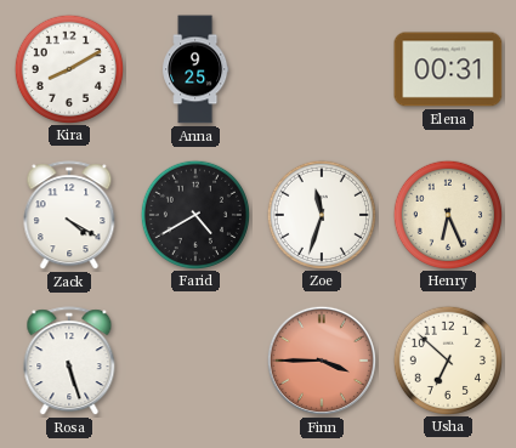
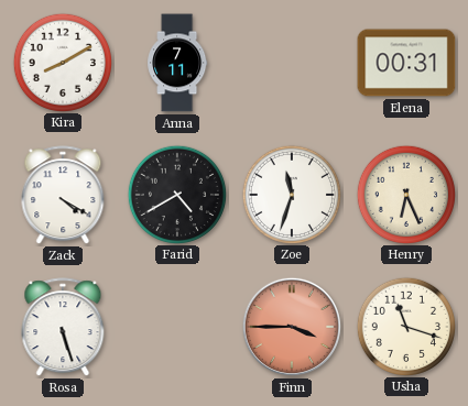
Anna: 9:25 -> 7:11
Usha: 6:52 -> 11:18
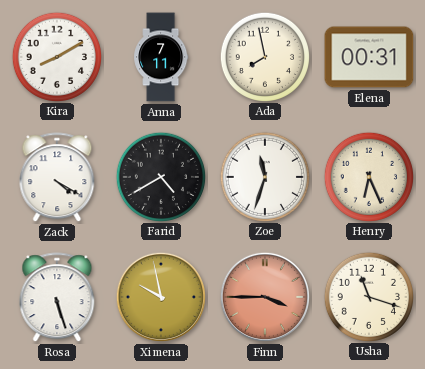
Ada: none -> 7:58
Ximena: none -> 9:58
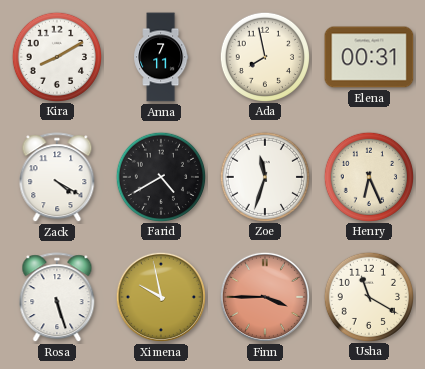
Usha: 11:18 -> 11:20
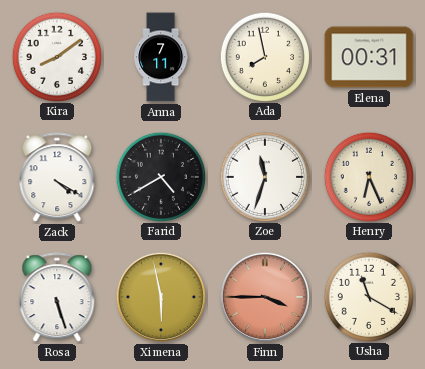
Kira: 8:10 -> 8:09
Ximena: 9:58 -> 5:58
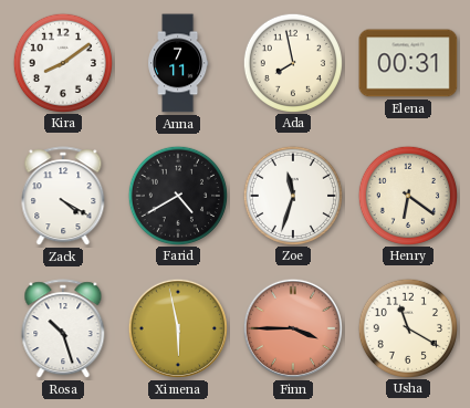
Henry: 6:26 -> 6:21
Rosa: 5:27 -> 10:27
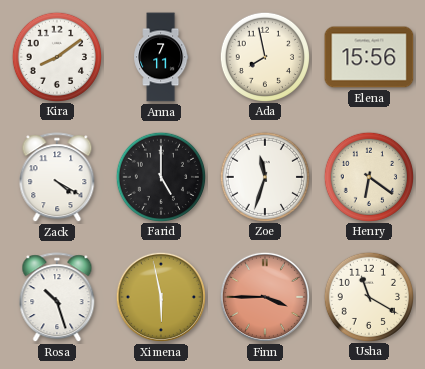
Elena: 00:31 -> 15:56
Farid: 4:40 -> 5:00
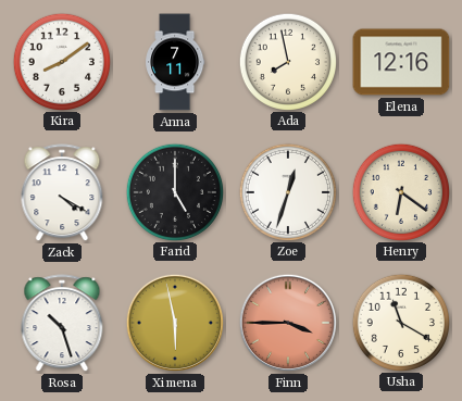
Elena: 15:56 -> 12:16
Zoe: 11:33 -> 12:33
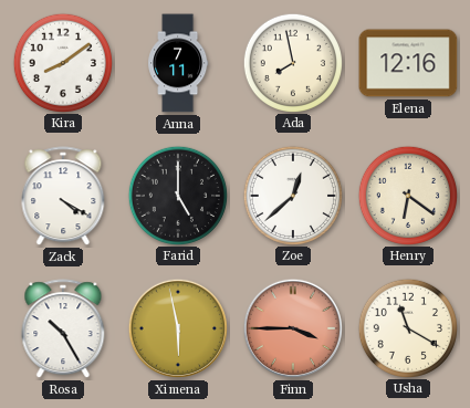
Zoe: 12:33 -> 12:38
Rosa: 10:27 -> 10:25
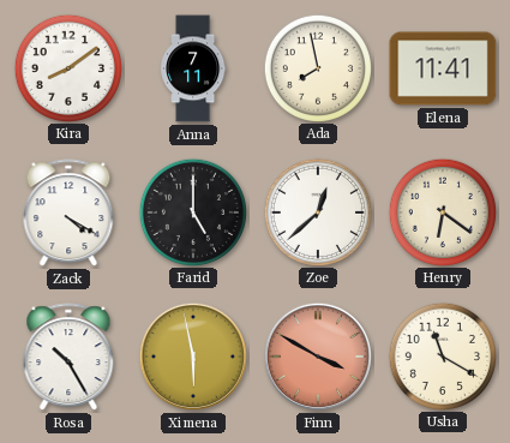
Elena: 12:16 -> 11:41
Finn: 3:45 -> 3:50
